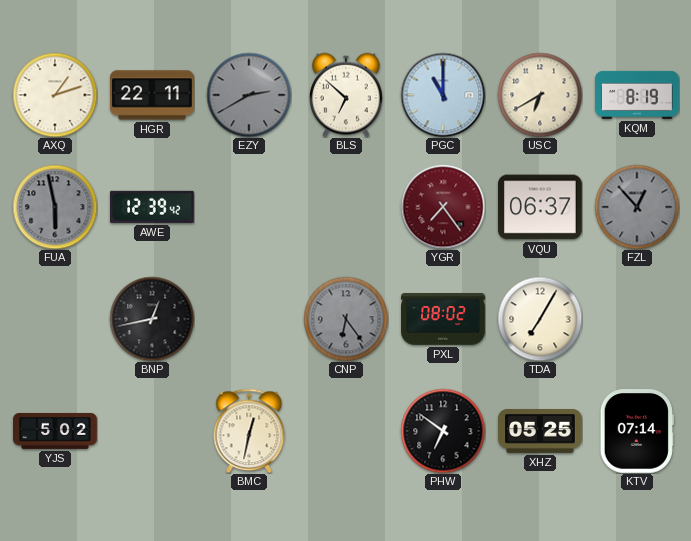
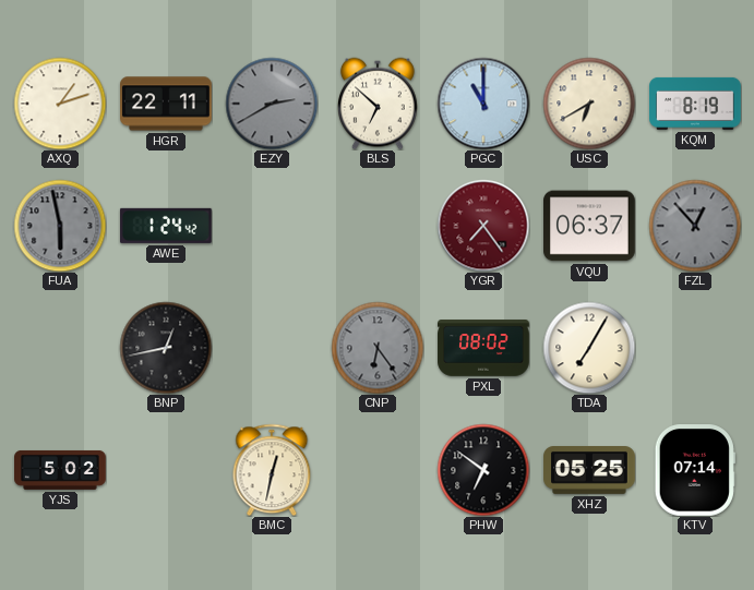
AWE: 12:39 -> 1:24
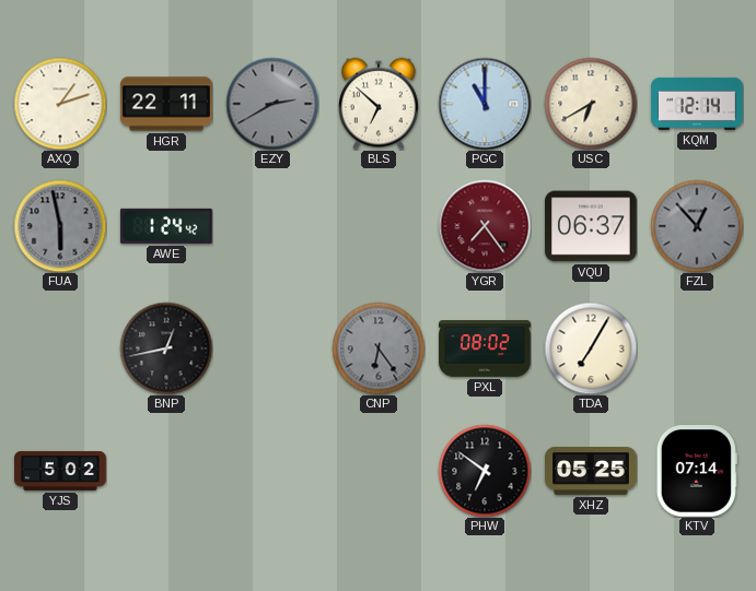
KQM: 8:19 -> 12:14
BMC: 12:32 -> none
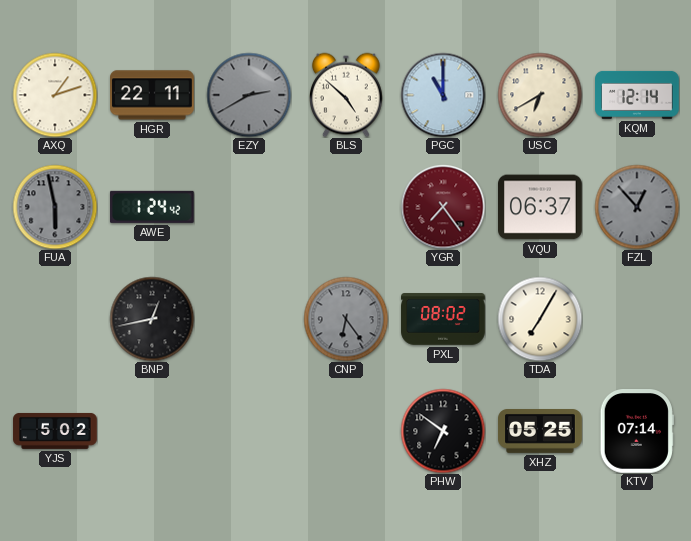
BLS: 6:52 -> 4:52
